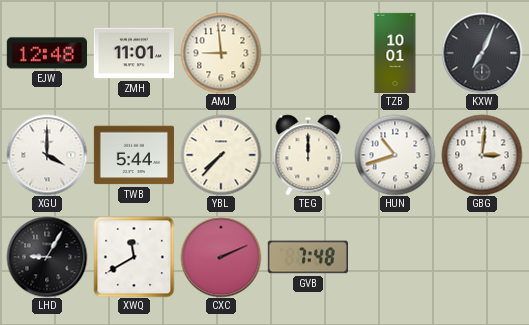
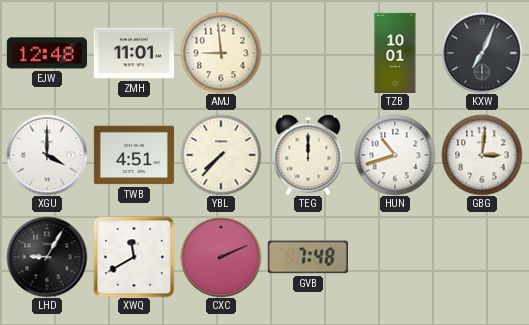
TWB: 5:44 -> 4:51
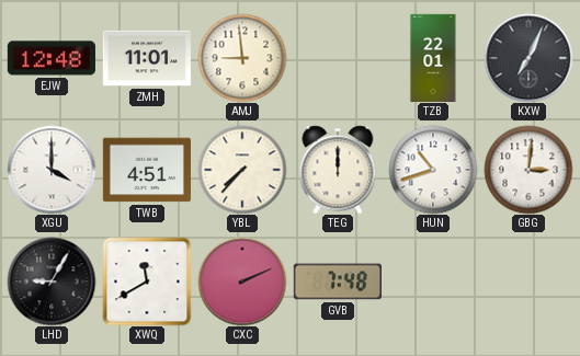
TZB: 10:01 -> 22:01
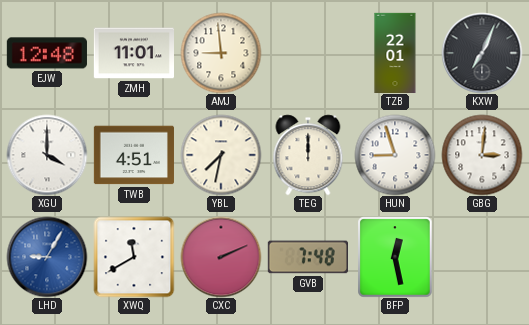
YBL: 7:37 -> 7:32
HUN: 10:42 -> 8:57
LHD dial: black -> blue
BFP: none -> 12:28
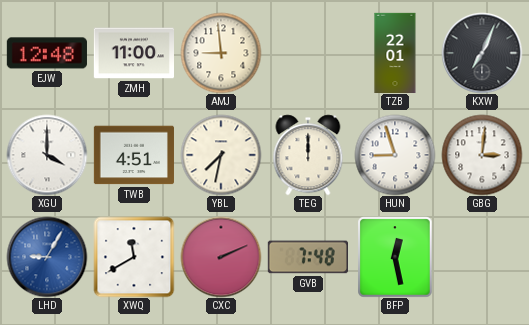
ZMH: 11:01 -> 11:00
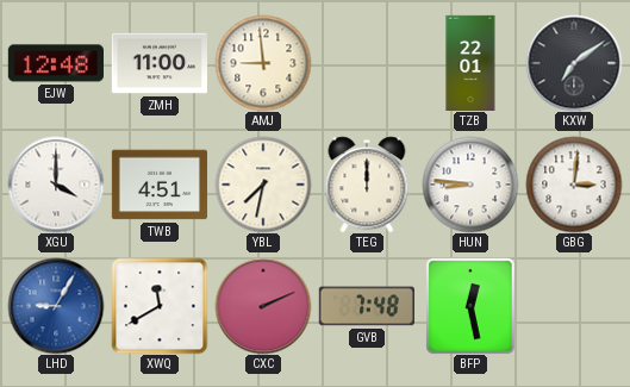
KXW: 7:04 -> 7:09
HUN: 8:57 -> 8:46
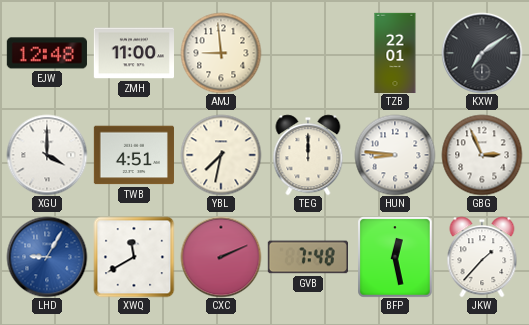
GBG: 3:01 -> 2:56
JKW: none -> 1:37
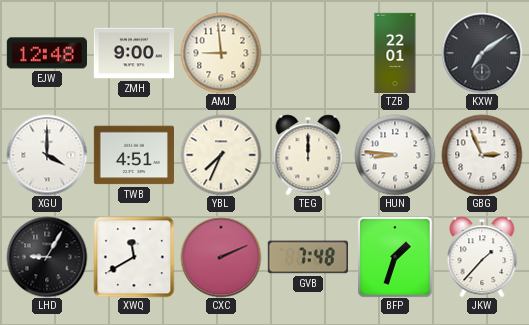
ZMH: 11:00 -> 9:00
YBL: 7:32 -> 7:34
LHD dial: blue -> black
BFP: 12:28 -> 1:33
